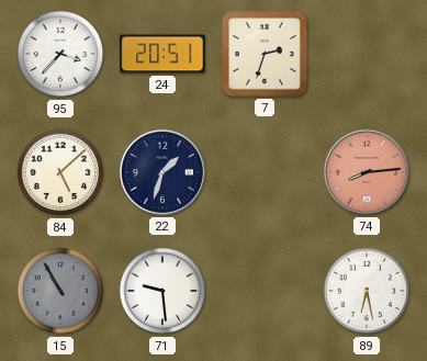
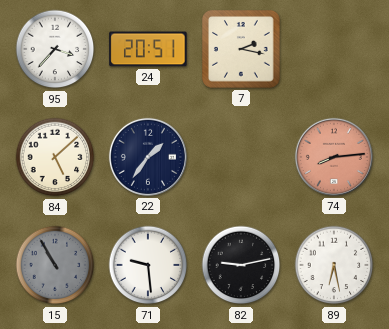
7: 2:33 -> 2:17
22: 1:33 -> 1:36
82: none -> 9:13
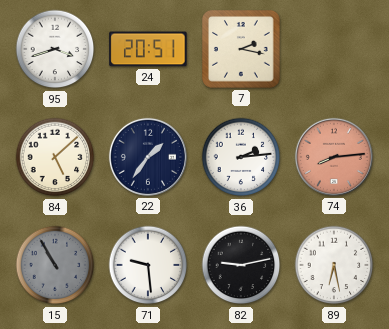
95: 3:37 -> 3:42
36: none -> 2:14
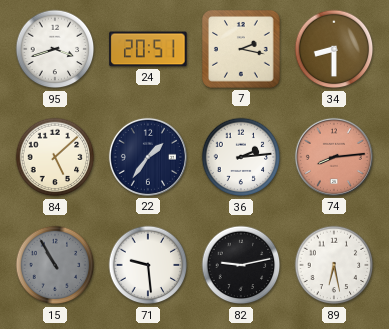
34: none -> 8:30
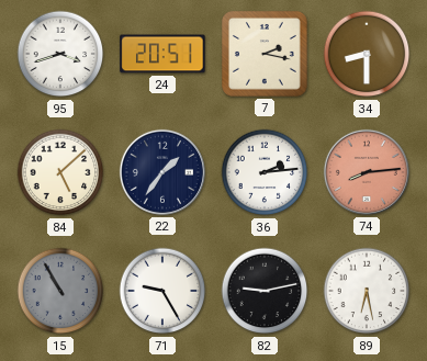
71: 9:29 -> 9:25
